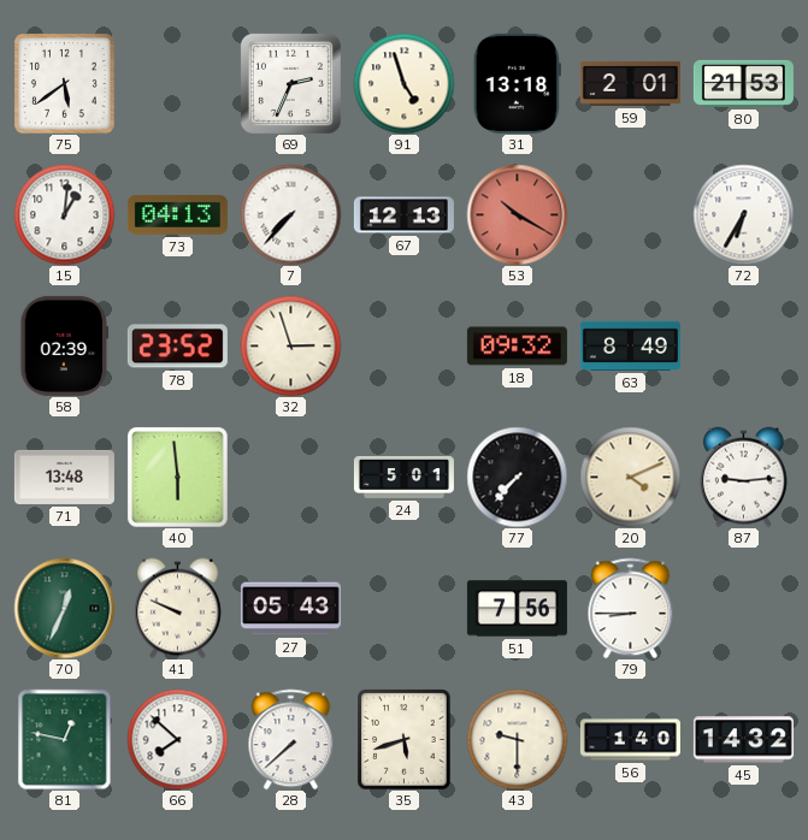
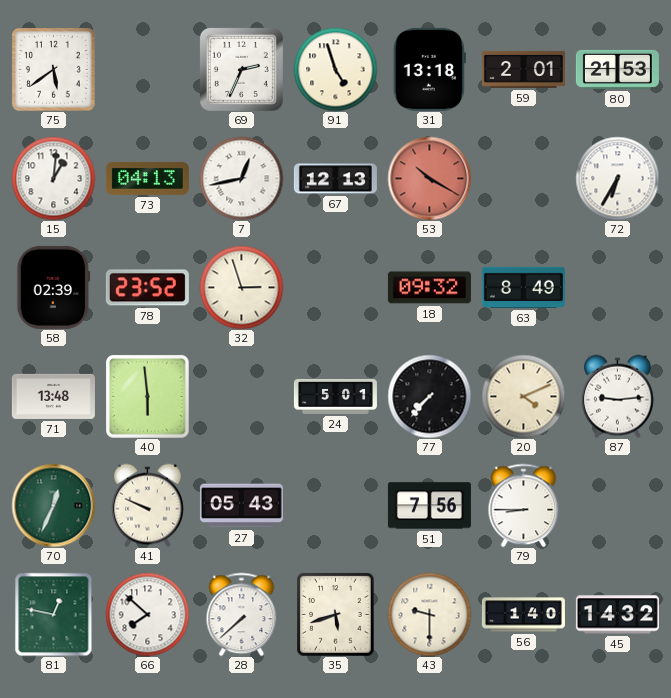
7: 7:37 -> 12:43
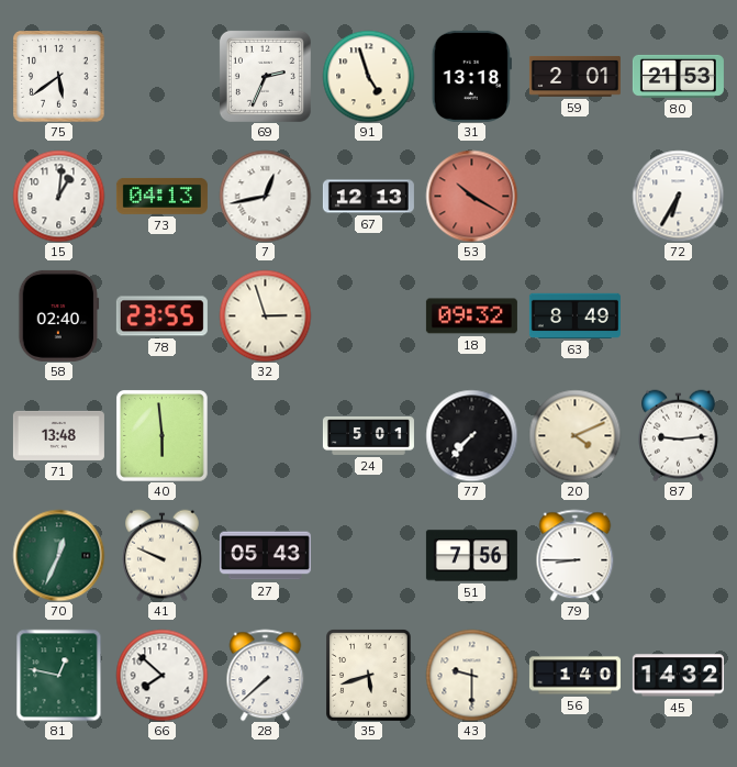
58: 02:39 -> 02:40
78: 23:52 -> 23:55
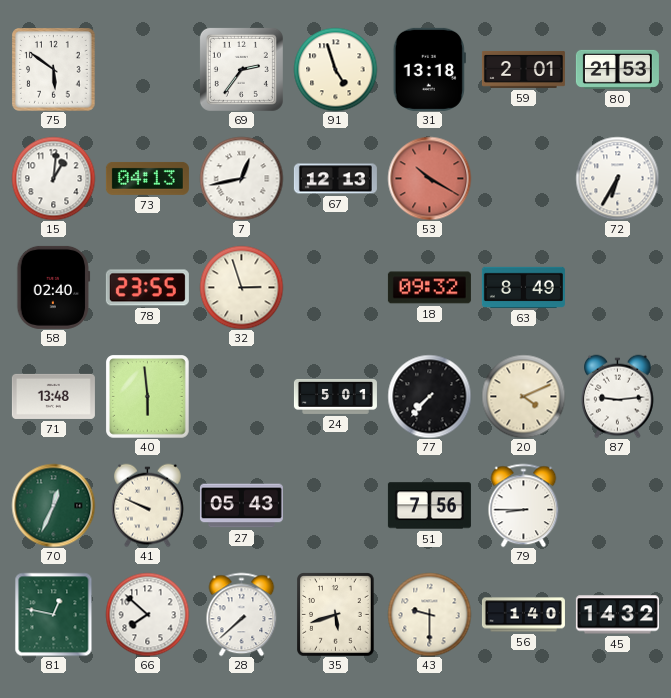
75: 5:39 -> 5:51
69: 2:34 -> 2:36
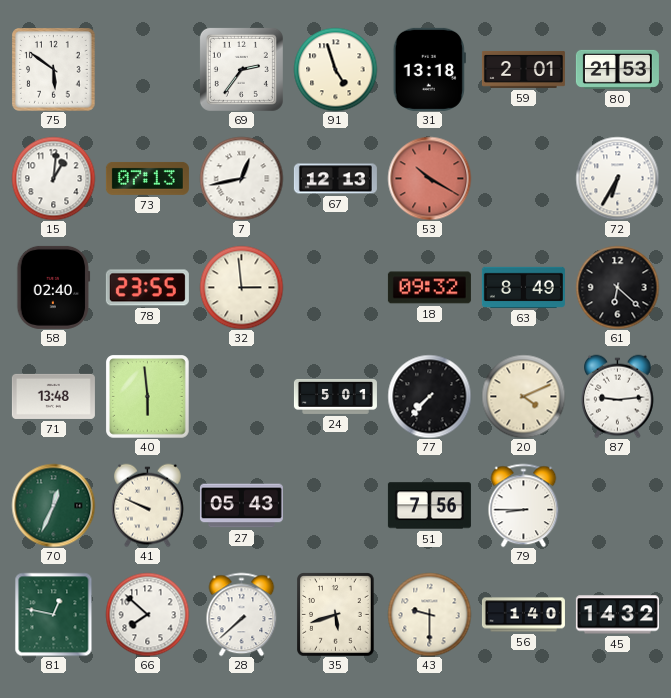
73: 04:13 -> 07:13
32: 2:57 -> 2:59
61: none -> 6:22
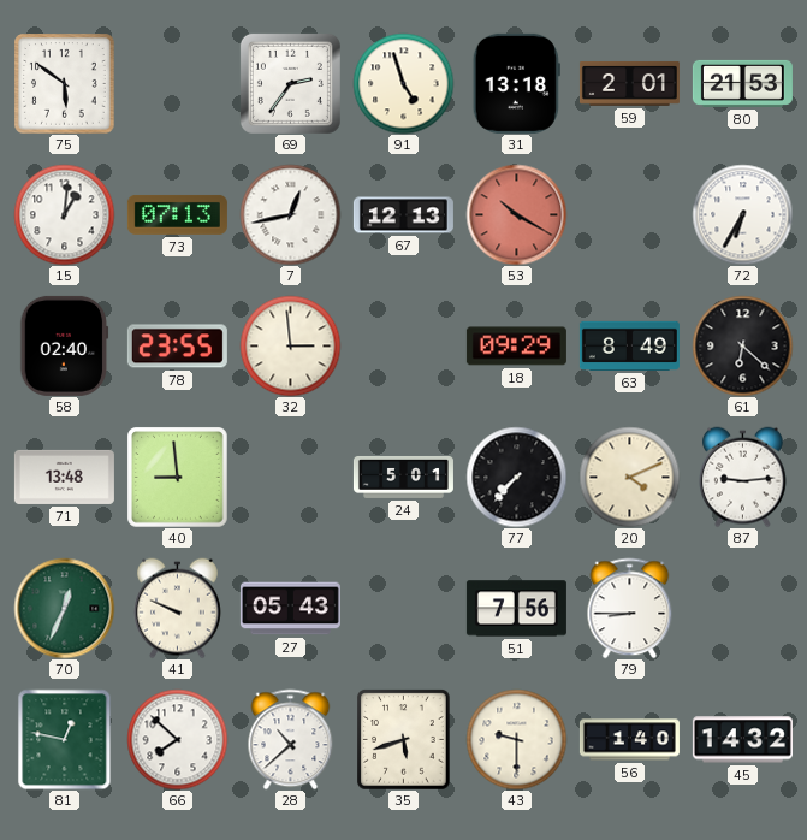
18: 09:32 -> 09:29
40: 5:59 -> 8:59
28: 7:38 -> 10:38
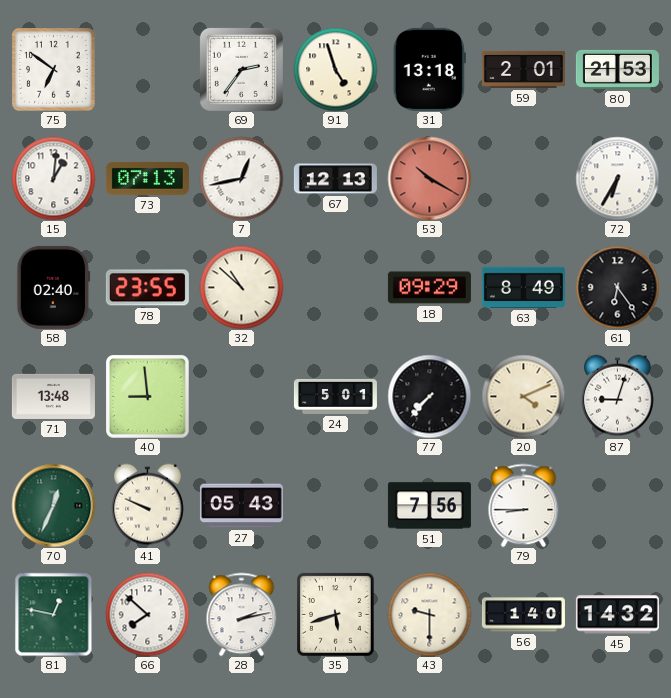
75: 5:51 -> 6:51
32: 2:59 -> 10:52
61: 6:22 -> 6:24
87: 9:14 -> 9:03
28: 10:38 -> 2:13
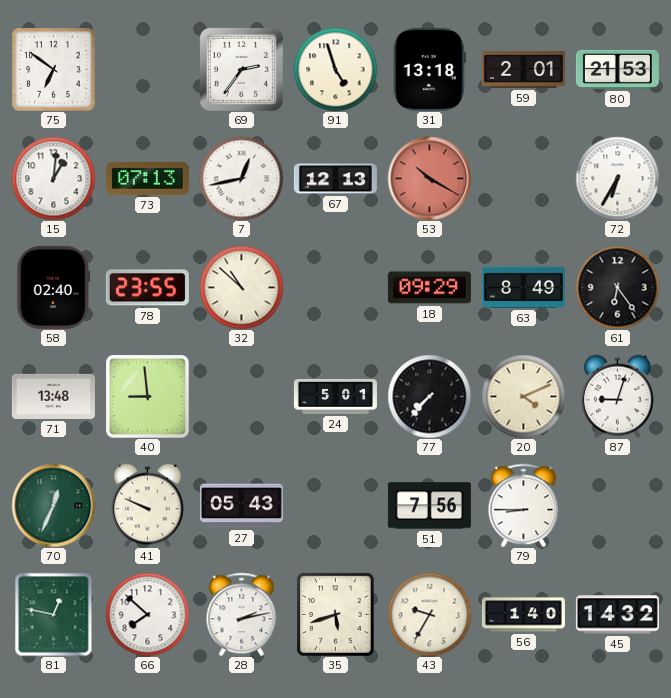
43: 9:30 -> 9:35
